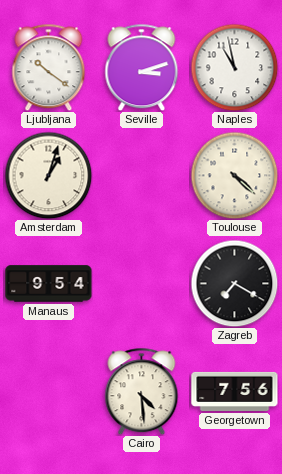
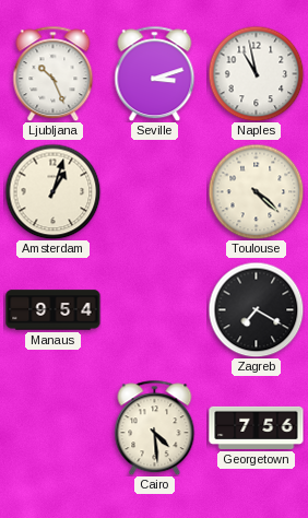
Ljubljana: 10:21 -> 10:26
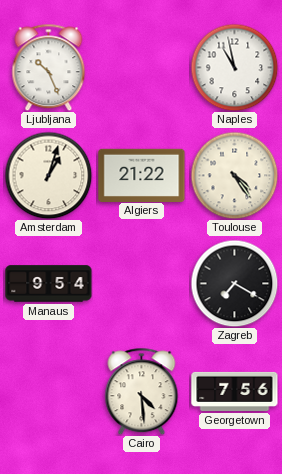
Seville: 3:12 -> none
Algiers: none -> 21:22
Toulouse: 4:22 -> 4:24
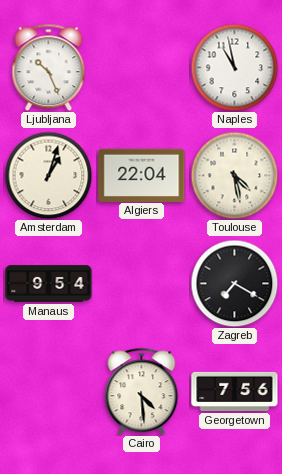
Algiers: 21:22 -> 22:04
Toulouse: 4:24 -> 4:28
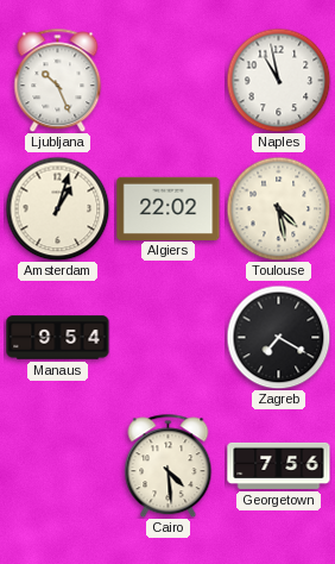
Algiers: 22:04 -> 22:02
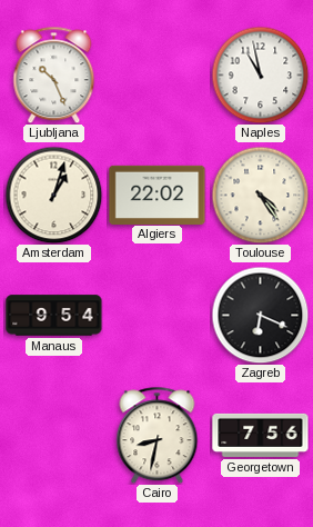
Toulouse: 4:28 -> 4:24
Zagreb: 7:20 -> 6:19
Cairo: 4:29 -> 8:32
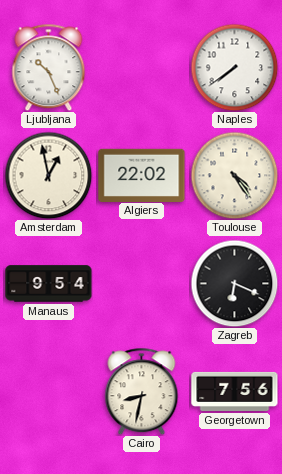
Naples: 10:58 -> 7:39
Amsterdam: 1:03 -> 12:58
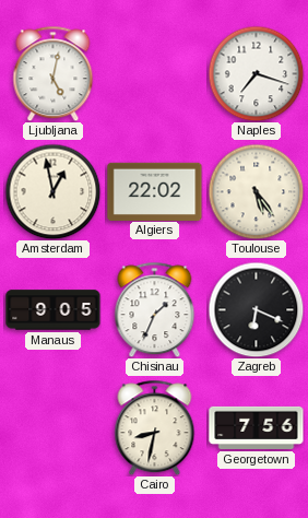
Ljubljana: 10:26 -> 5:02
Naples: 7:39 -> 7:18
Toulouse: 4:24 -> 5:24
Manaus: 9:54 -> 9:05
Chisinau: none -> 1:34
